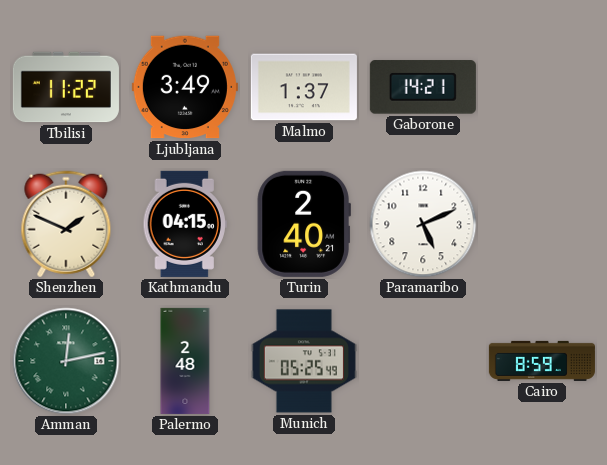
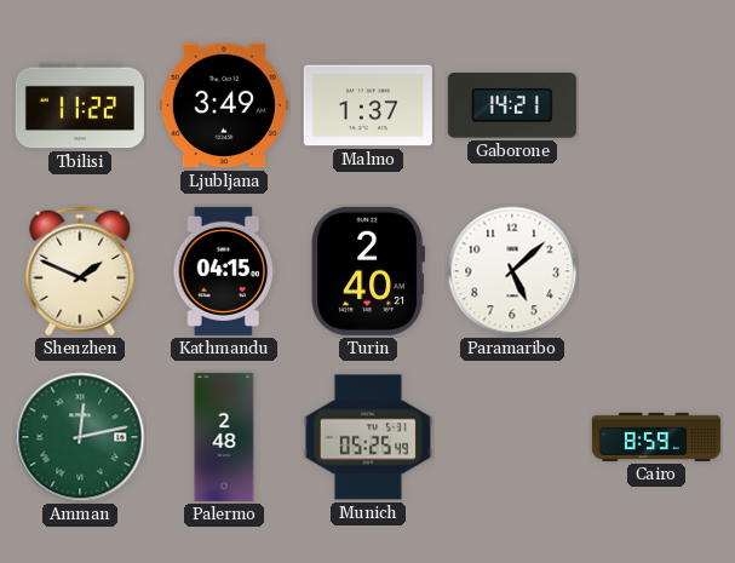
Paramaribo: 5:11 -> 5:08
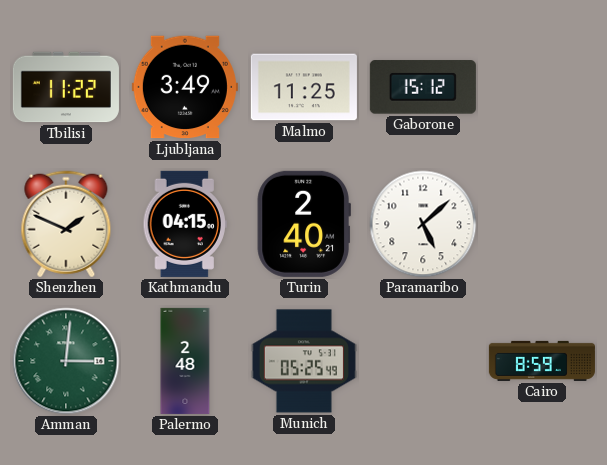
Malmo: 1:37 -> 11:25
Gaborone: 14:21 -> 15:12
Amman: 12:13 -> 3:01
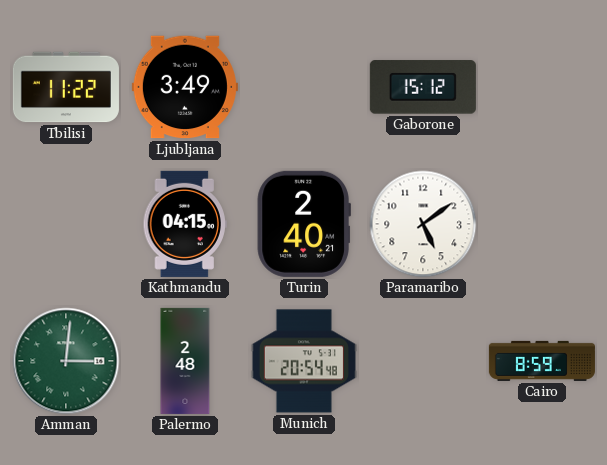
Malmo: 11:25 -> none
Shenzhen: 1:49 -> none
Paramaribo: 5:08 -> 5:09
Munich: 05:25 -> 20:54
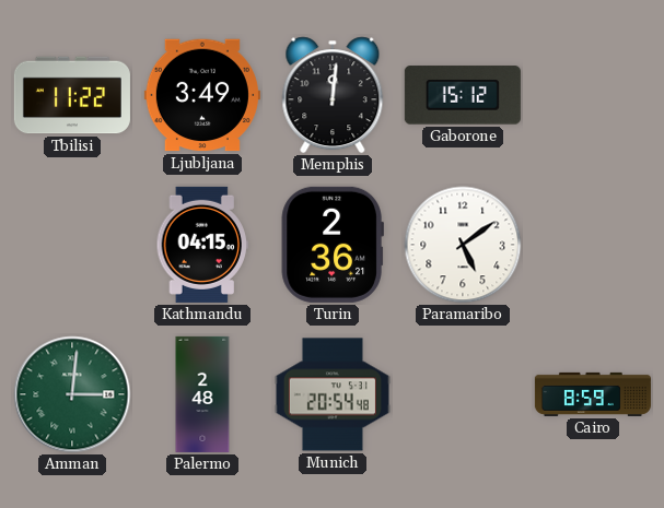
Memphis: none -> 12:01
Turin: 2:40 -> 2:36
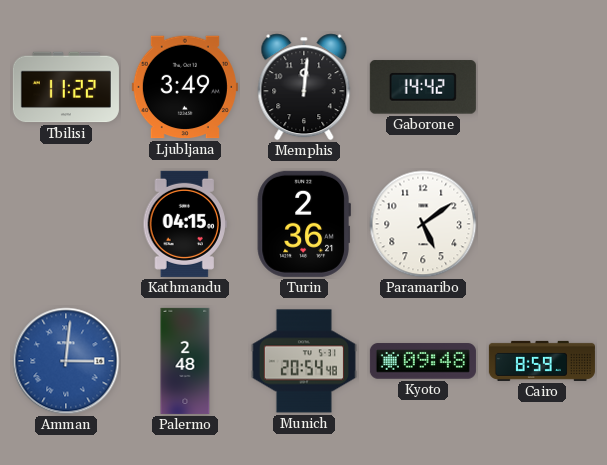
Gaborone: 15:12 -> 14:42
Amman dial: green -> blue
Kyoto: none -> 09:48
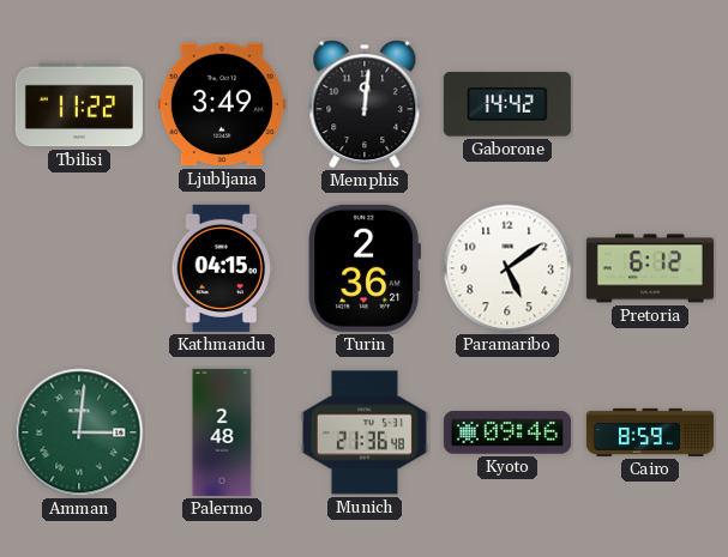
Pretoria: none -> 6:12
Amman dial: blue -> green
Munich: 20:54 -> 21:36
Kyoto: 09:48 -> 09:46
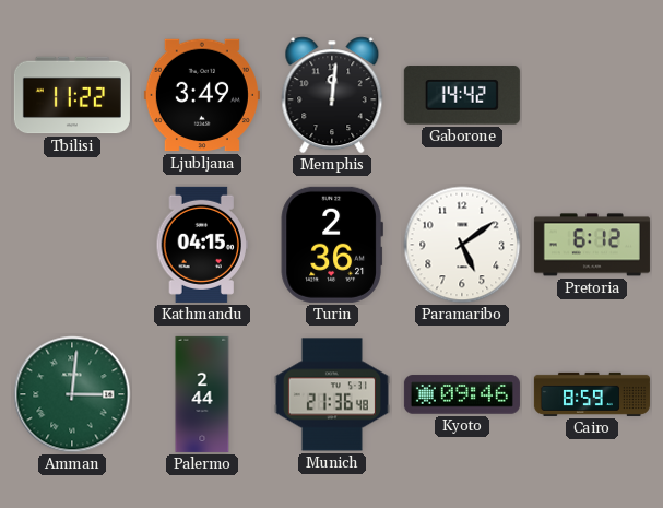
Palermo: 2:48 -> 2:44
